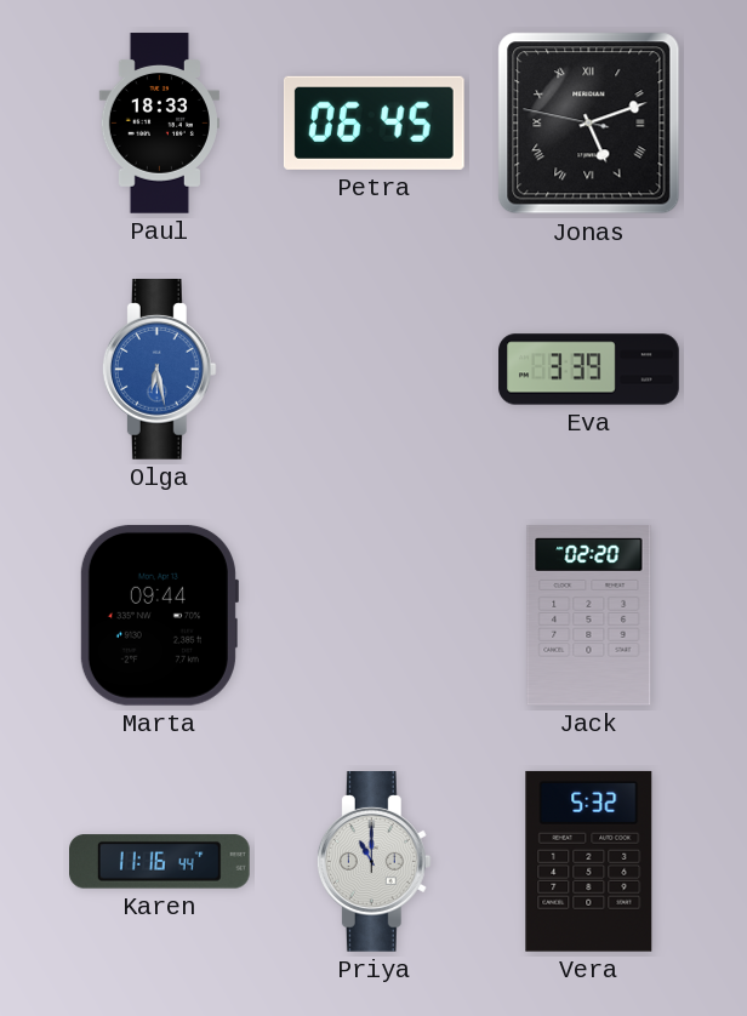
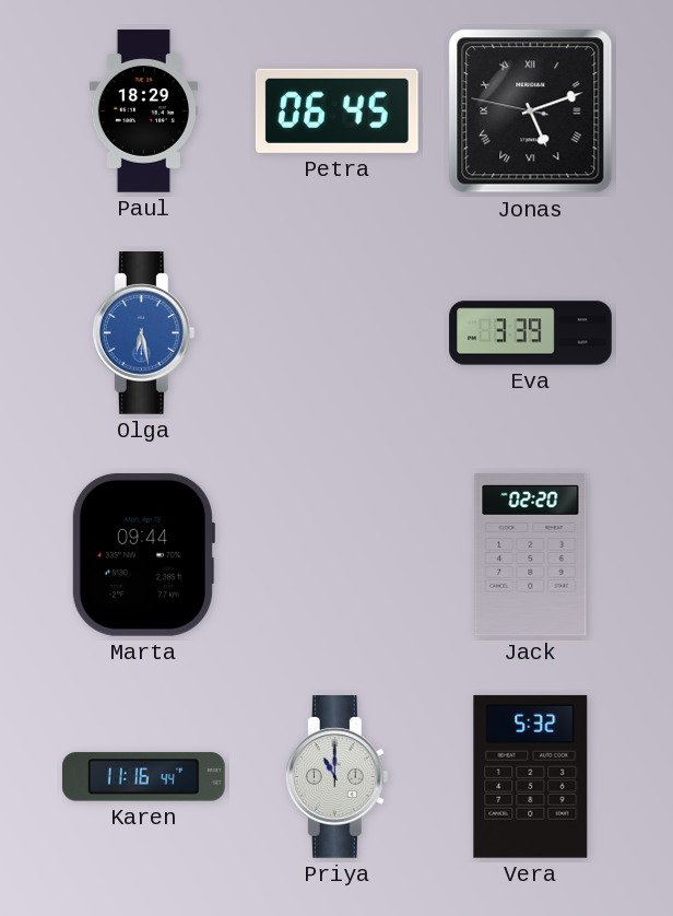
Paul: 18:33 -> 18:29
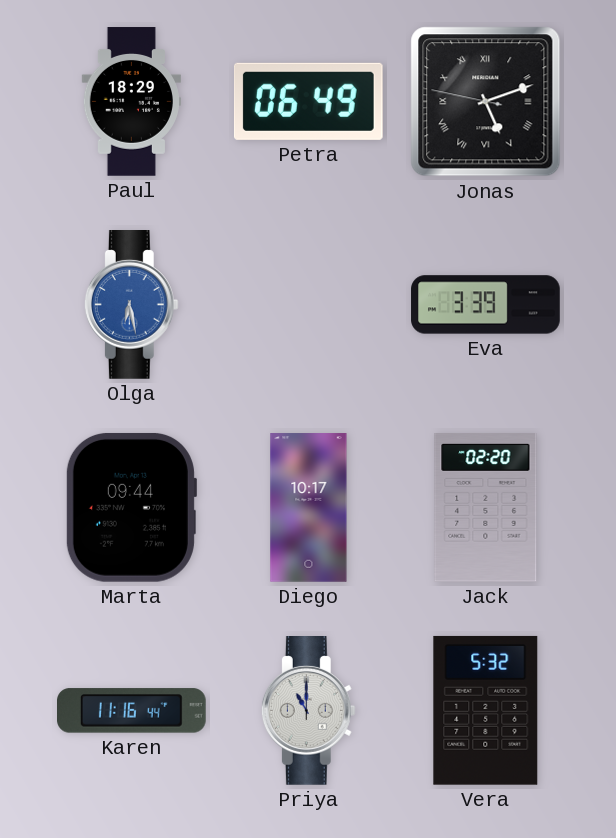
Petra: 06:45 -> 06:49
Diego: none -> 10:17
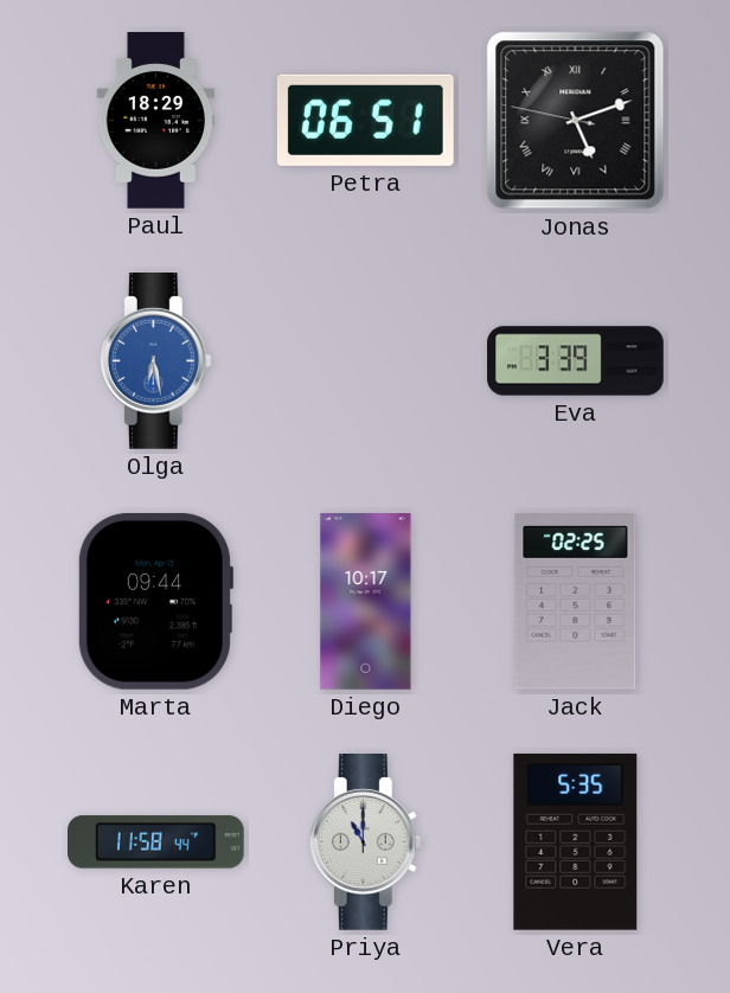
Petra: 06:49 -> 06:51
Jack: 02:20 -> 02:25
Karen: 11:16 -> 11:58
Vera: 5:32 -> 5:35
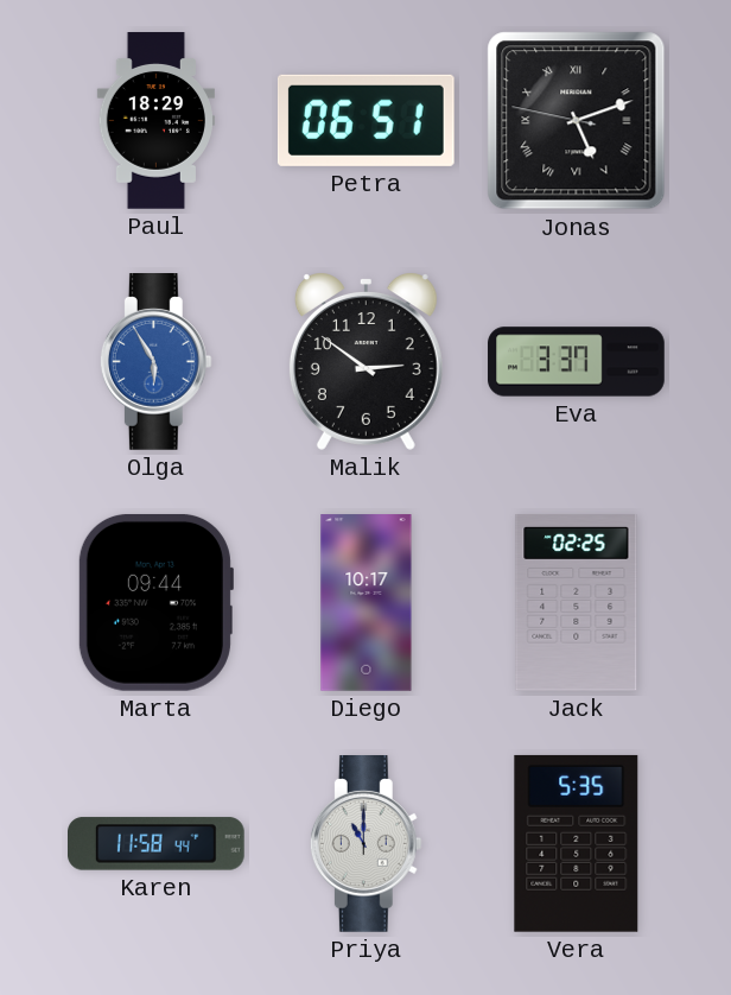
Olga: 6:28 -> 5:55
Malik: none -> 2:51
Eva: 3:39 -> 3:37
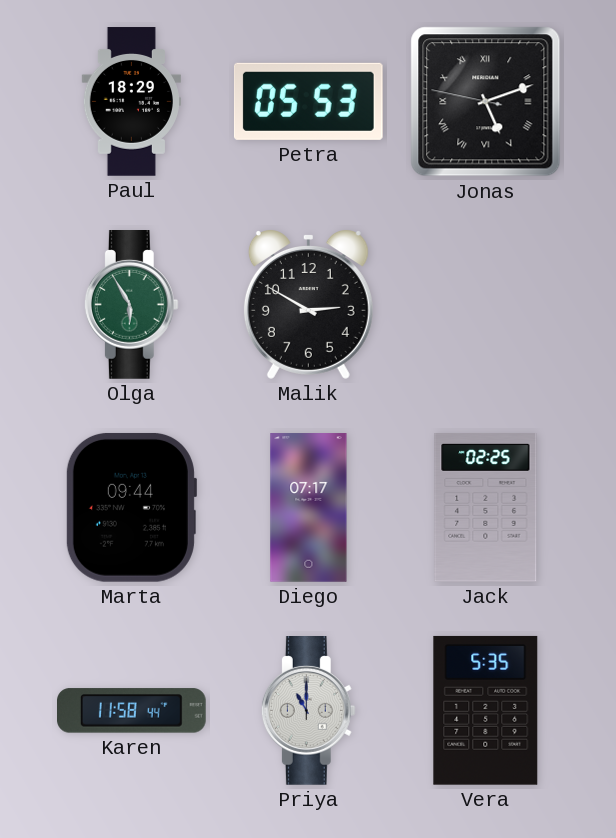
Petra: 06:51 -> 05:53
Olga dial: blue -> green
Malik: 2:51 -> 2:50
Eva: 3:37 -> none
Diego: 10:17 -> 07:17
